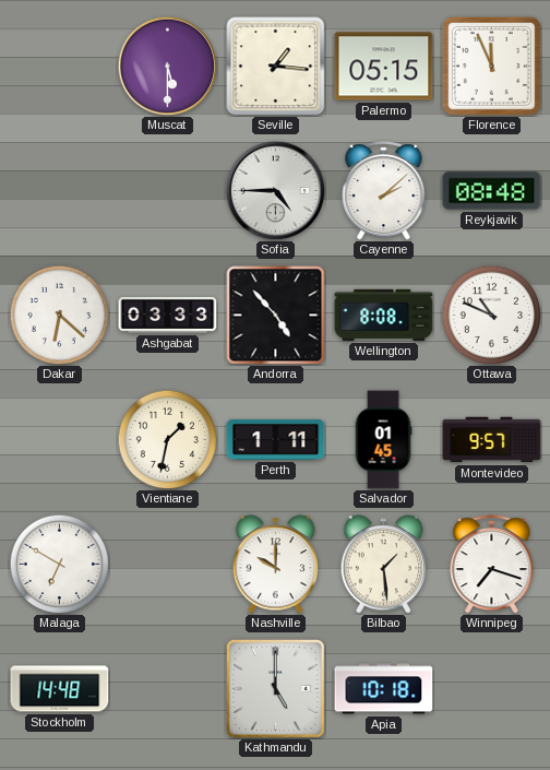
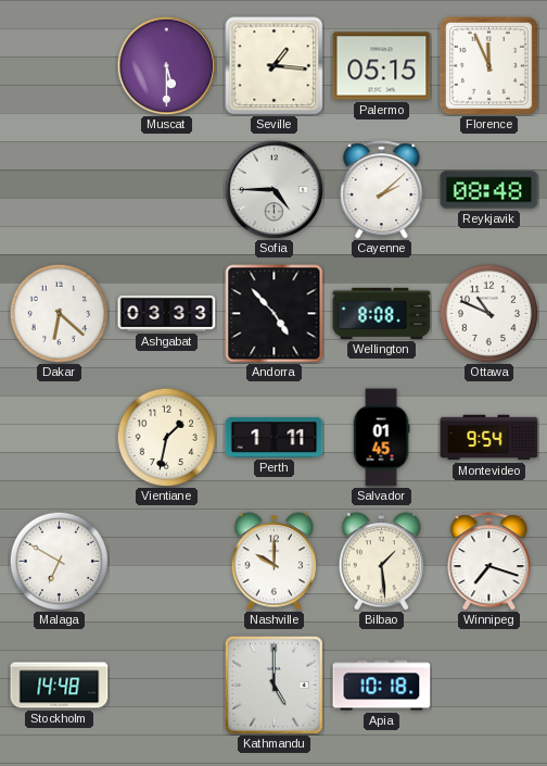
Montevideo: 9:57 -> 9:54
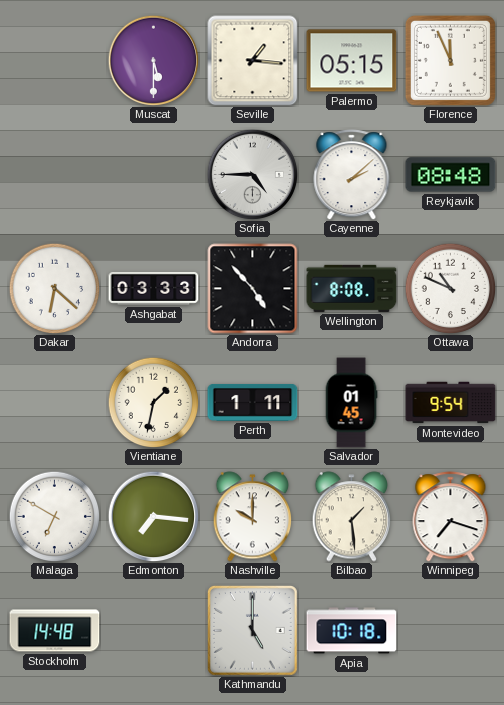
Edmonton: none -> 7:16
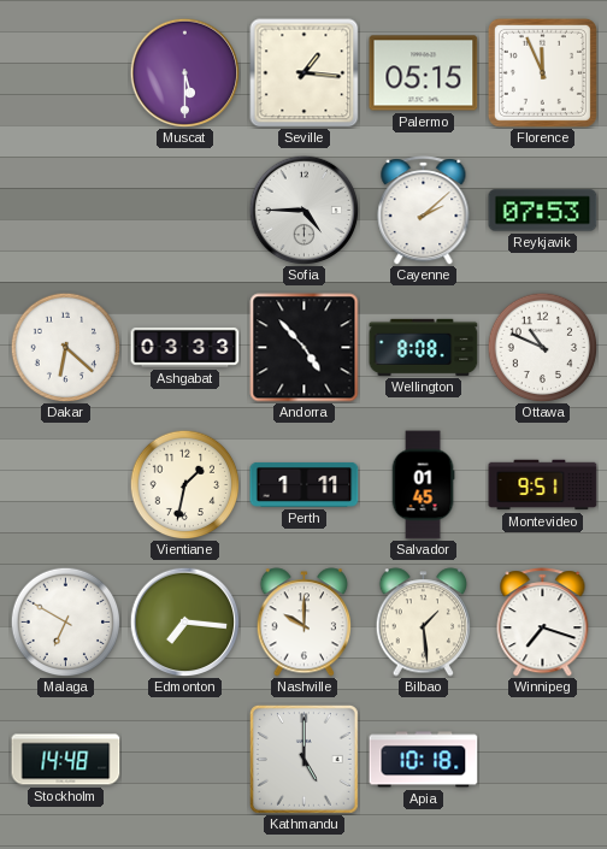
Reykjavik: 08:48 -> 07:53
Montevideo: 9:54 -> 9:51
